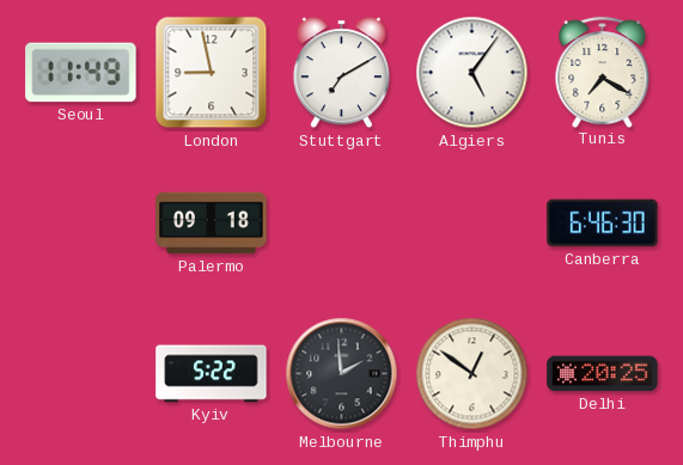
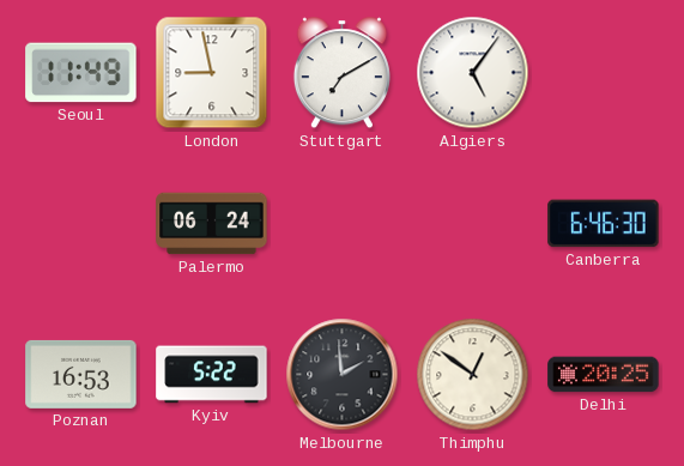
Tunis: 7:20 -> none
Palermo: 09:18 -> 06:24
Poznan: none -> 16:53
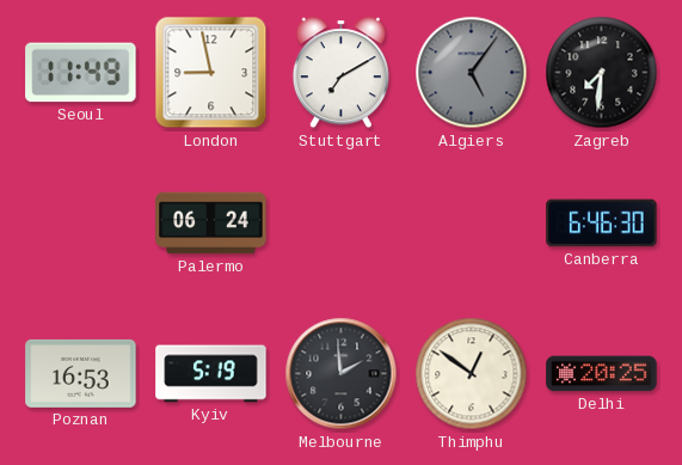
Algiers dial: white -> grey
Zagreb: none -> 7:31
Kyiv: 5:22 -> 5:19
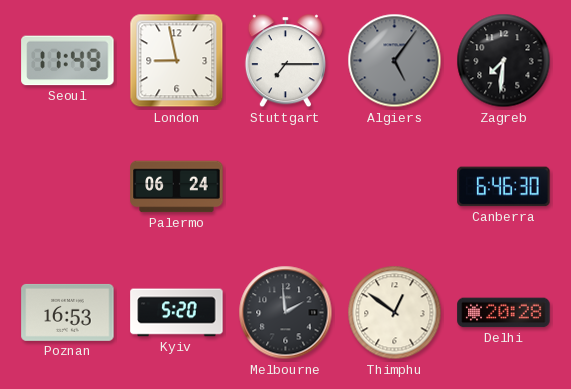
Stuttgart: 7:10 -> 7:15
Kyiv: 5:19 -> 5:20
Delhi: 20:25 -> 20:28
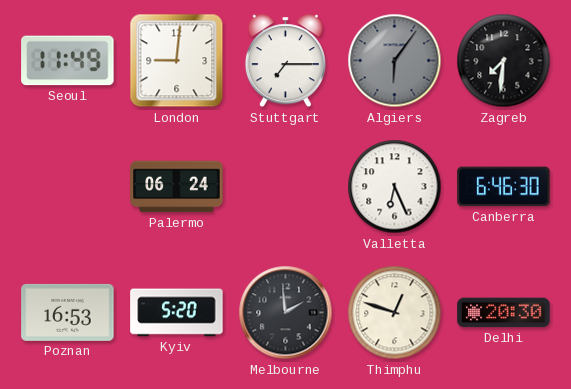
London: 8:58 -> 9:01
Algiers: 5:06 -> 6:06
Valletta: none -> 6:26
Thimphu: 12:51 -> 12:48
Delhi: 20:28 -> 20:30
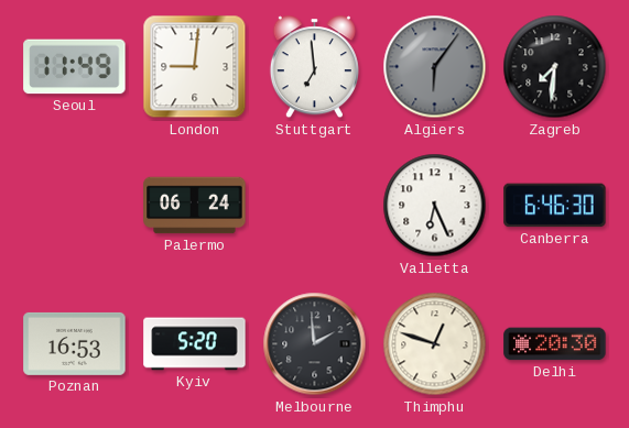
Stuttgart: 7:15 -> 6:59
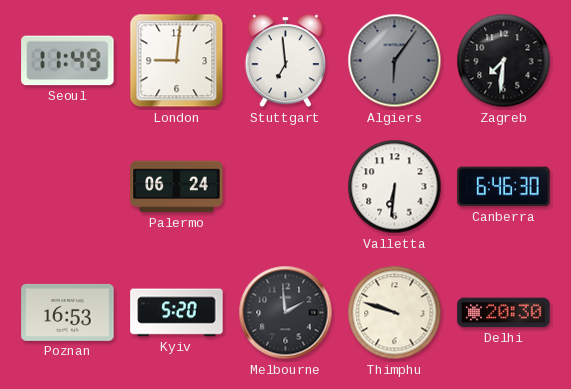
Valletta: 6:26 -> 6:31
Thimphu: 12:48 -> 9:48
